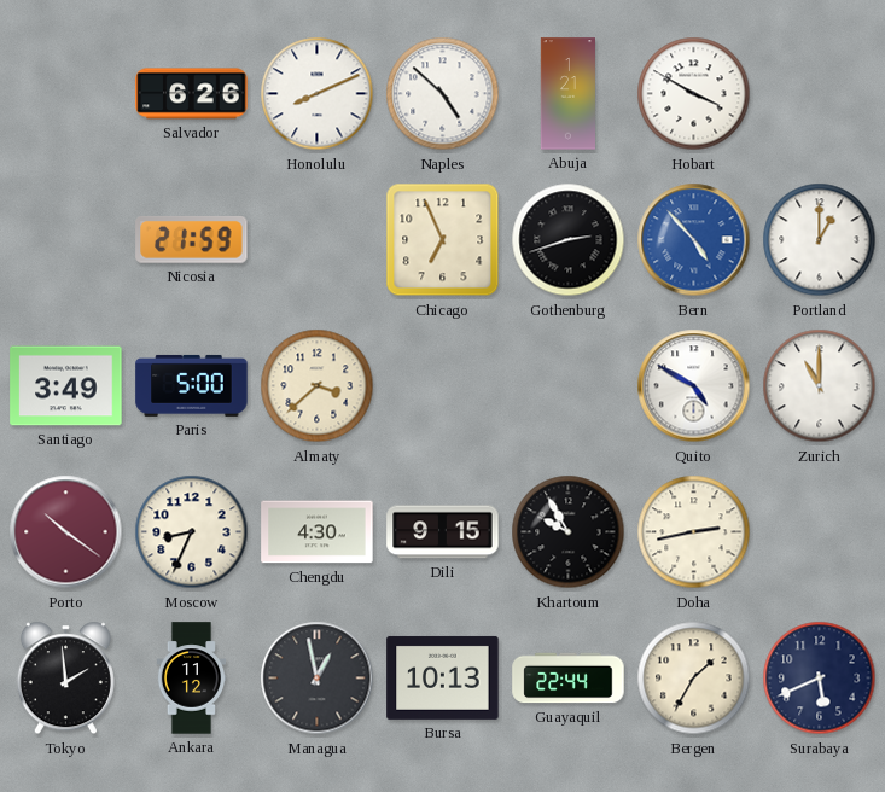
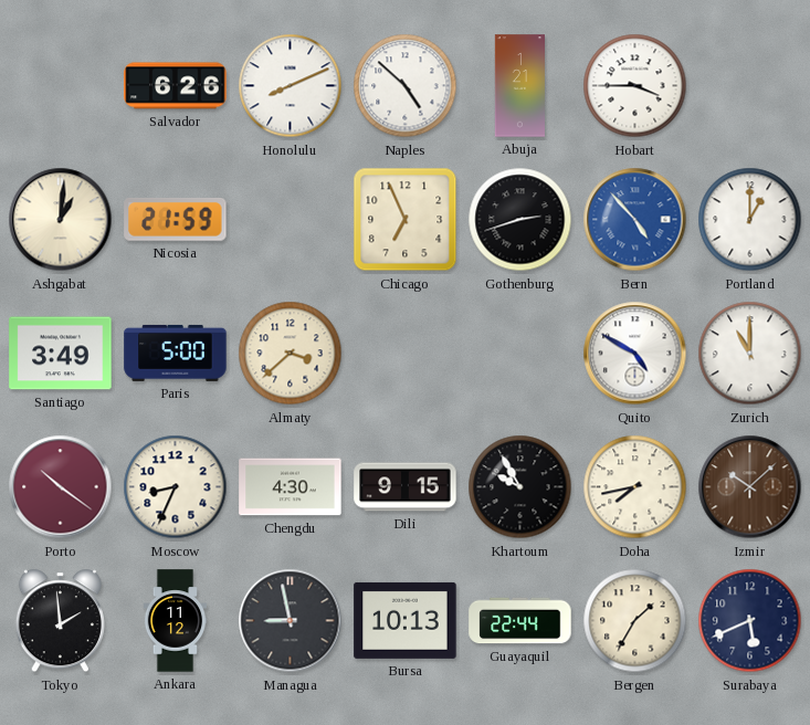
Hobart: 3:50 -> 3:45
Ashgabat: none -> 1:01
Doha: 2:43 -> 7:43
Izmir: none -> 10:08
Managua: 12:58 -> 8:58
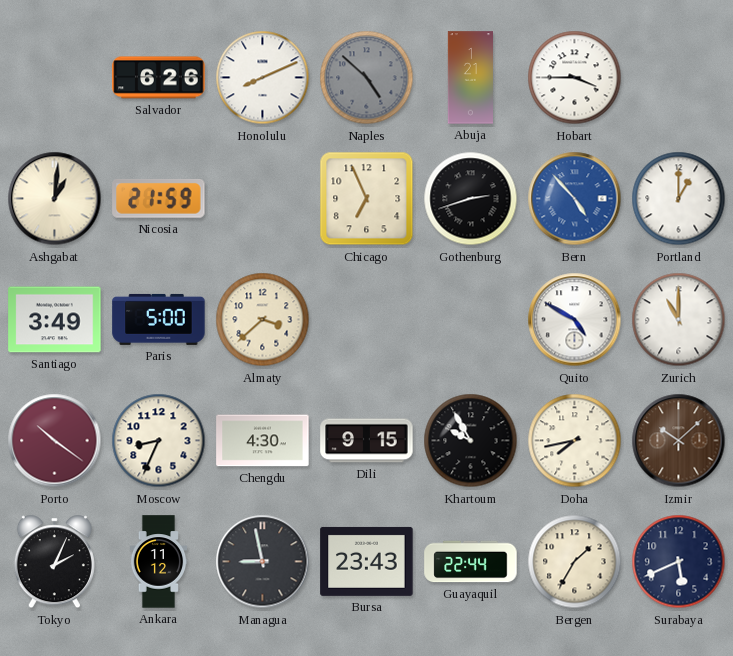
Naples dial: white -> grey
Tokyo: 1:59 -> 2:04
Bursa: 10:13 -> 23:43
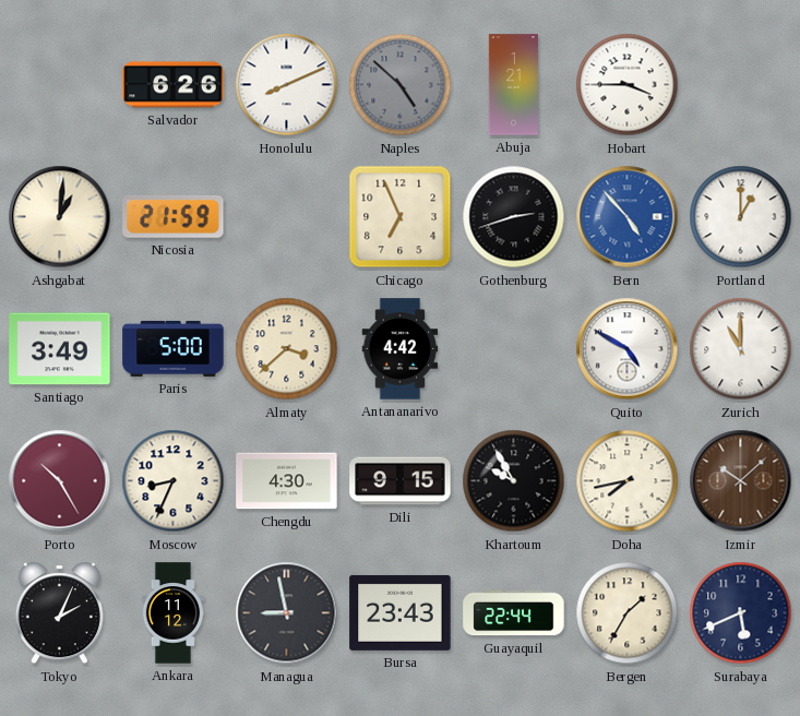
Antananarivo: none -> 4:42
Porto: 10:21 -> 10:25
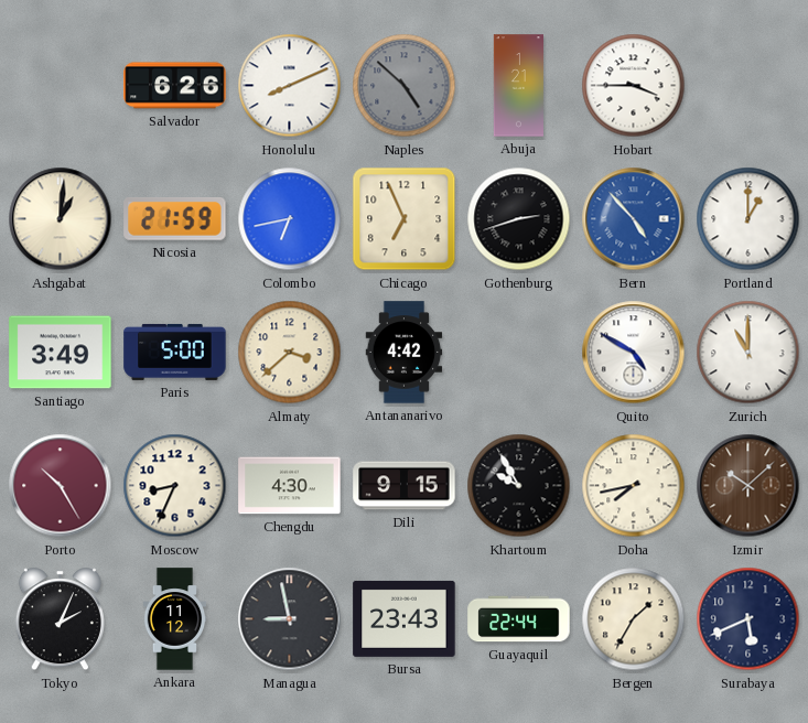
Colombo: none -> 6:43
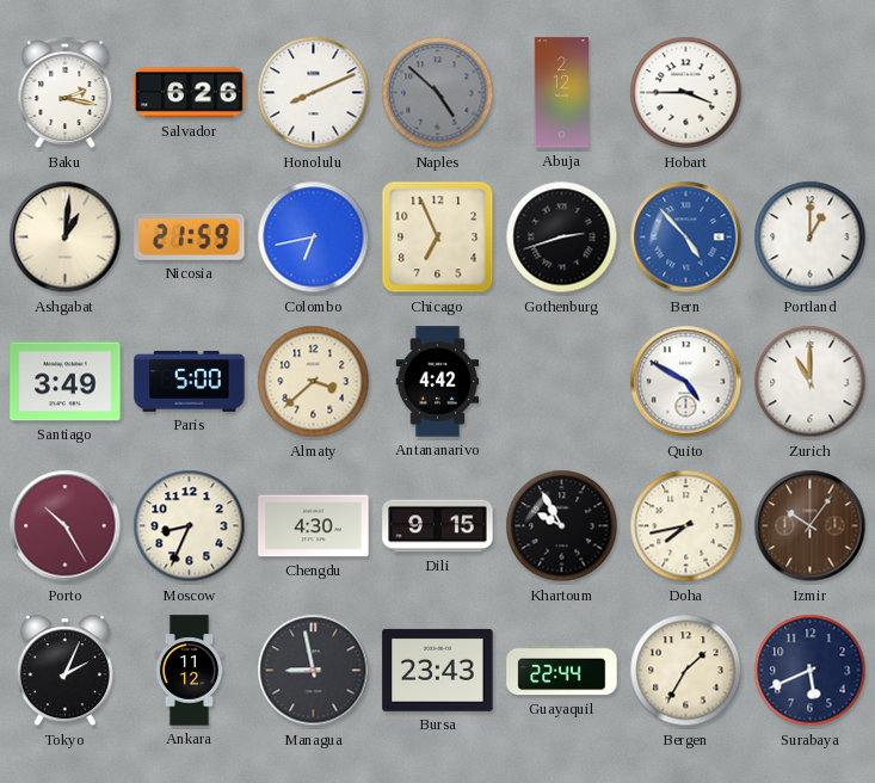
Baku: none -> 2:17
Abuja: 1:21 -> 2:12
Izmir: 10:08 -> 10:06
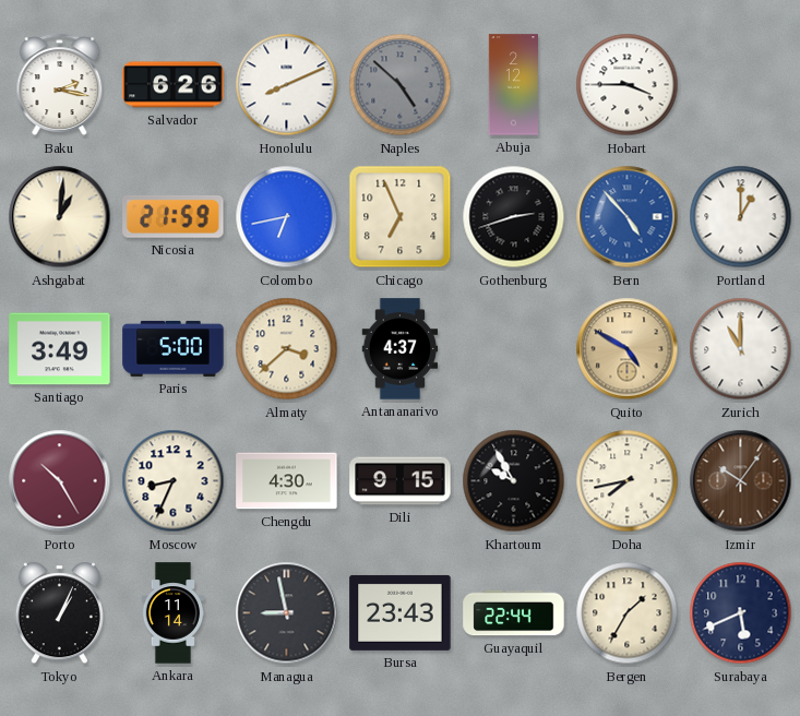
Antananarivo: 4:42 -> 4:37
Quito dial: white -> champagne
Tokyo: 2:04 -> 1:04
Ankara: 11:12 -> 11:14
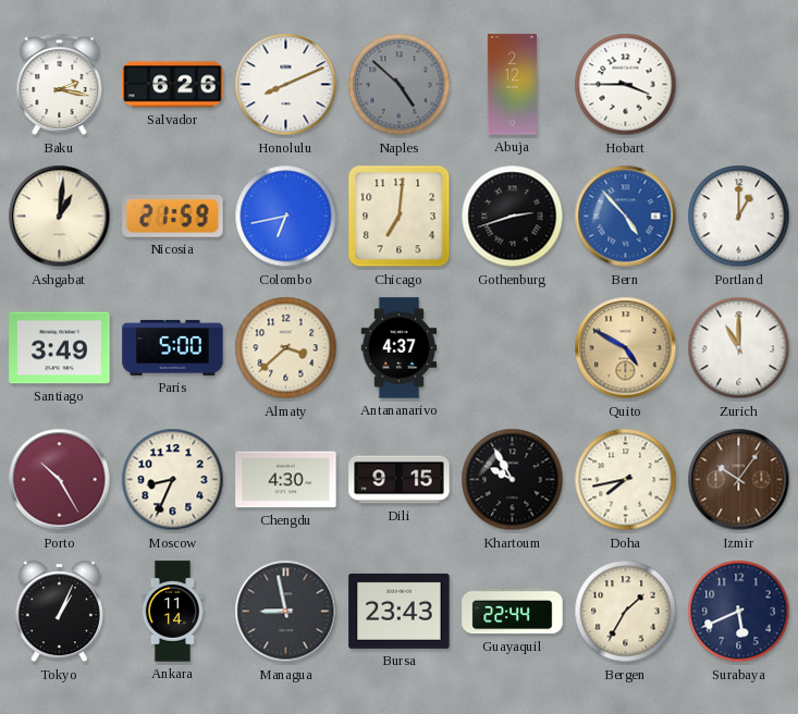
Chicago: 6:56 -> 7:01
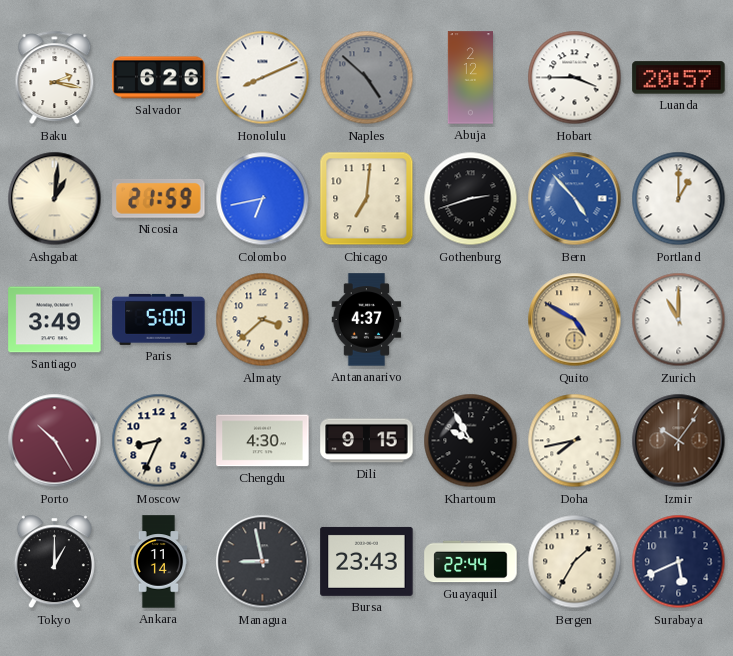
Luanda: none -> 20:57
Tokyo: 1:04 -> 1:00
